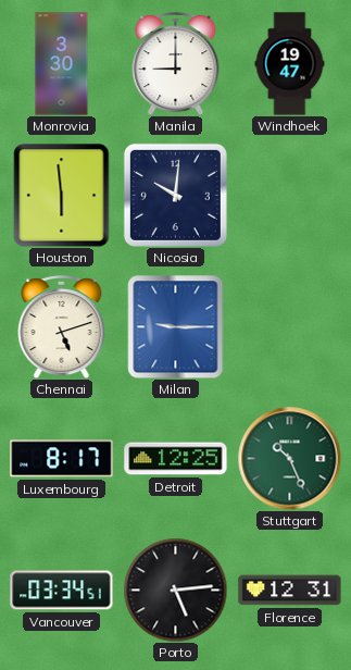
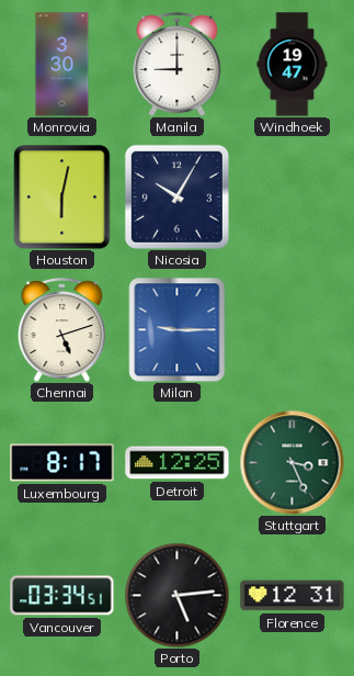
Houston: 5:59 -> 6:02
Nicosia: 10:01 -> 10:05
Stuttgart: 10:26 -> 3:26
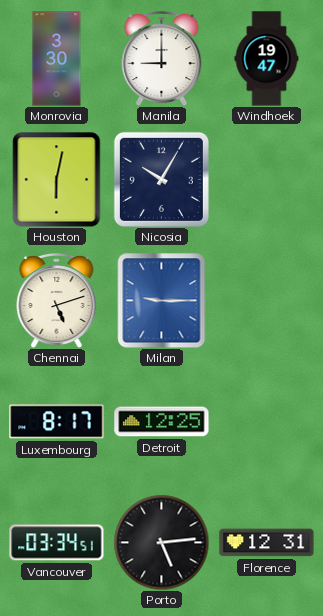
Stuttgart: 3:26 -> none
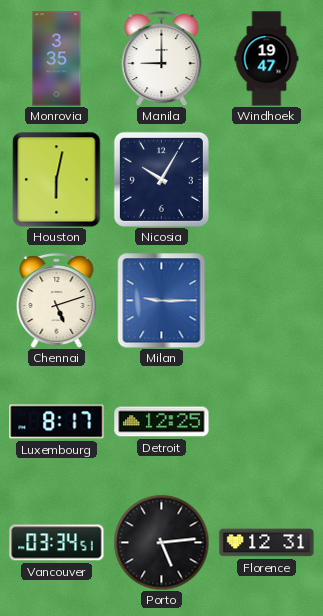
Monrovia: 3:30 -> 3:35
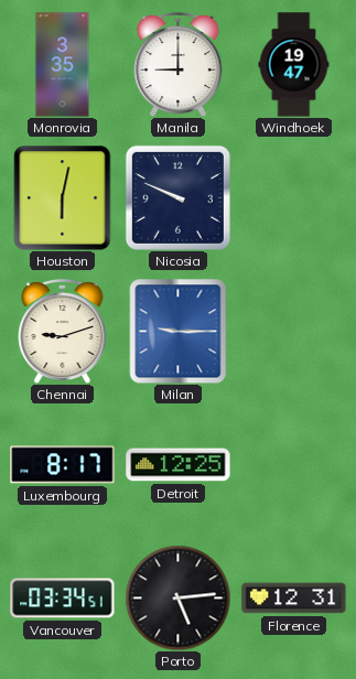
Nicosia: 10:05 -> 9:49
Chennai: 5:12 -> 9:12
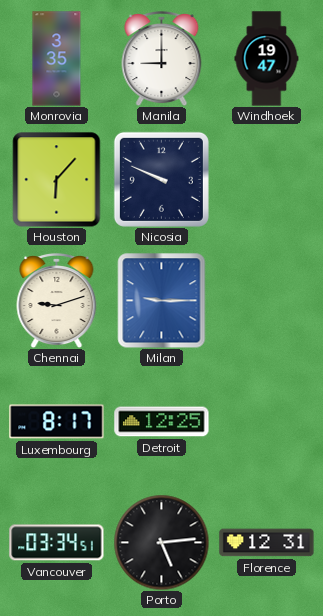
Houston: 6:02 -> 6:07
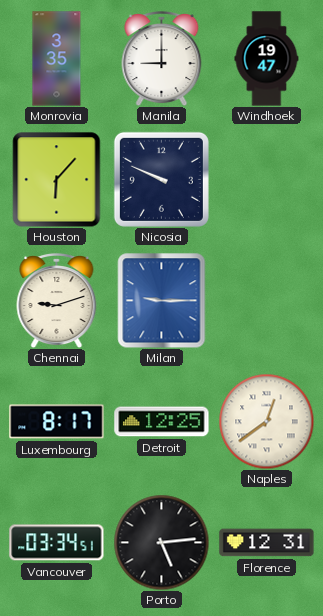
Naples: none -> 12:39
